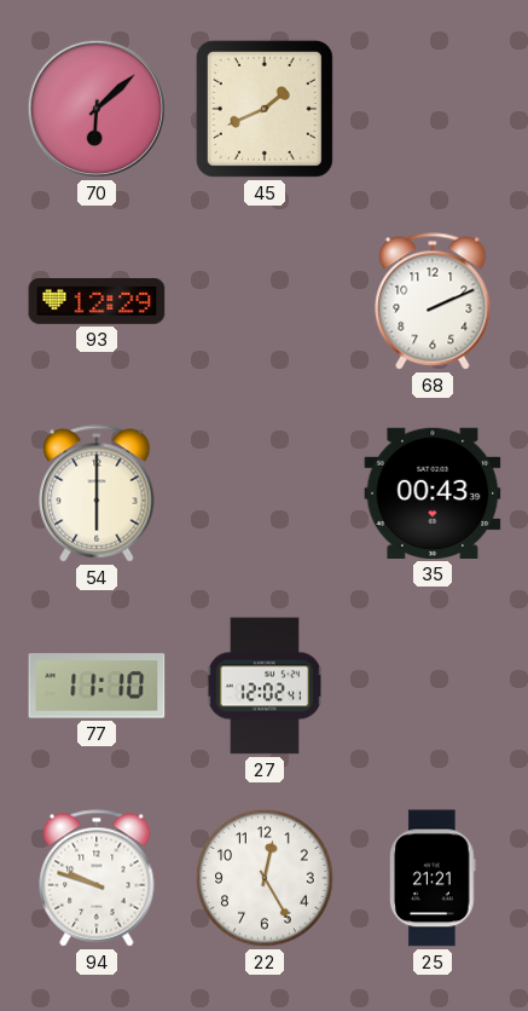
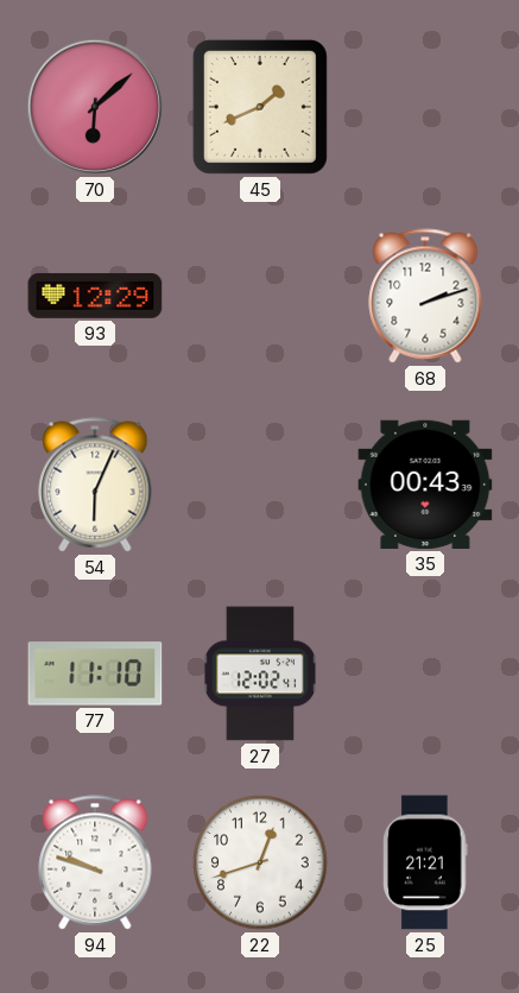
68: 2:11 -> 2:12
54: 6:00 -> 6:04
22: 12:25 -> 12:42
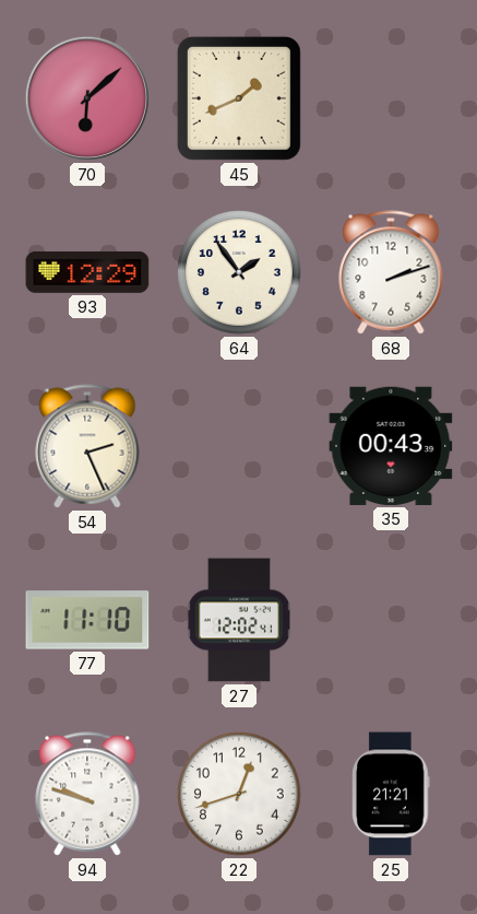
64: none -> 1:54
54: 6:04 -> 2:26
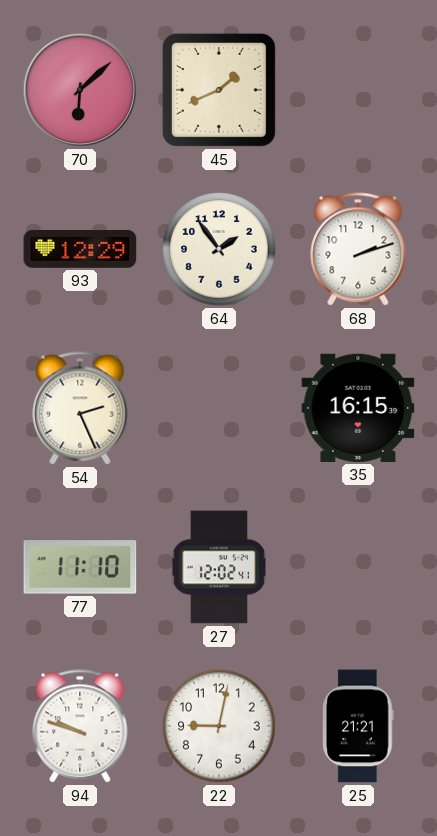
35: 00:43 -> 16:15
22: 12:42 -> 9:02
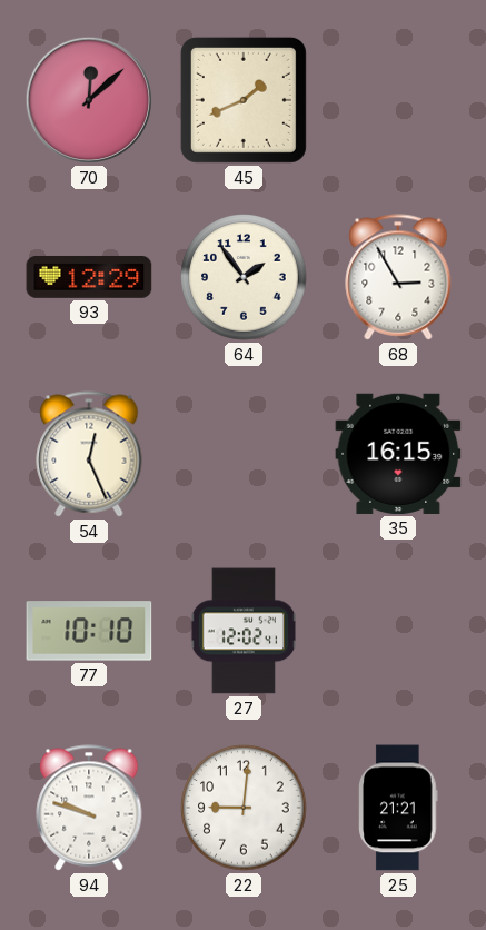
70: 6:08 -> 12:08
68: 2:12 -> 2:55
54: 2:26 -> 12:26
77: 11:10 -> 10:10
22: 9:02 -> 9:01
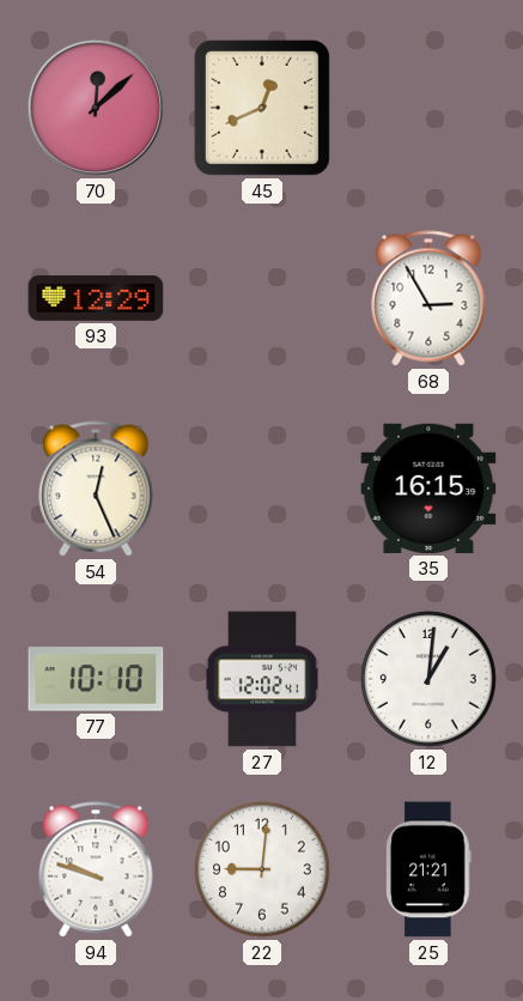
45: 1:41 -> 12:41
64: 1:54 -> none
12: none -> 1:01
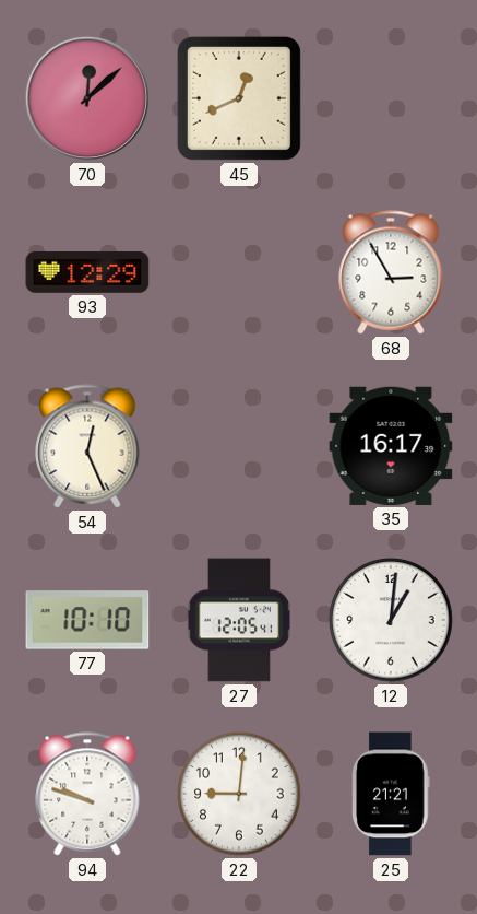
35: 16:15 -> 16:17
27: 12:02 -> 12:05
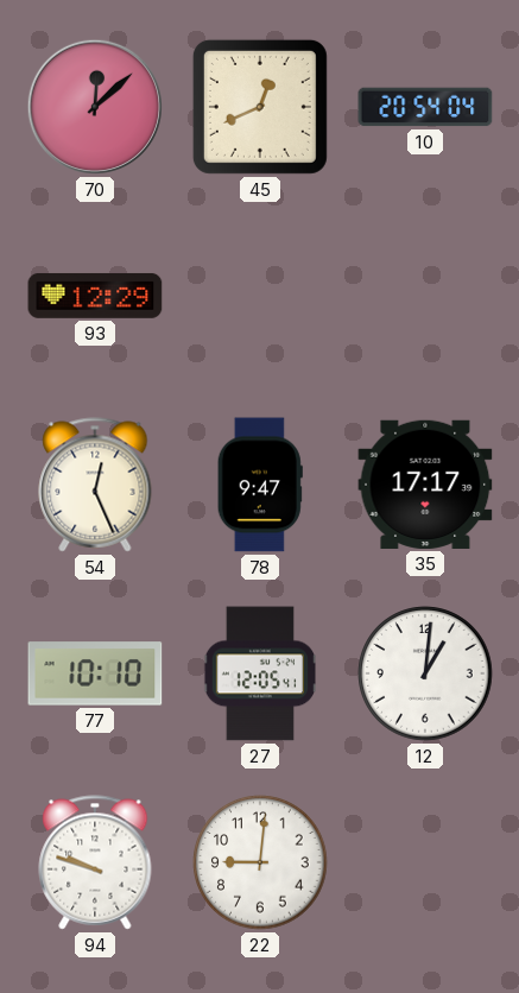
10: none -> 20:54
68: 2:55 -> none
78: none -> 9:47
35: 16:17 -> 17:17
25: 21:21 -> none
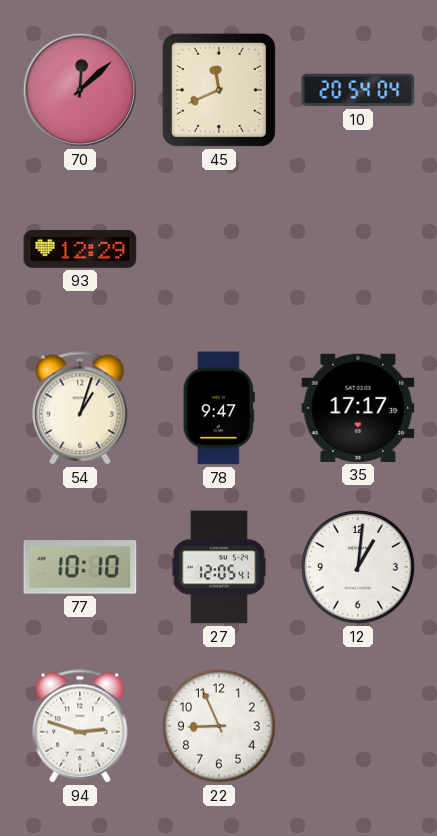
45: 12:41 -> 11:41
54: 12:26 -> 1:03
94: 9:48 -> 2:48
22: 9:01 -> 8:56
